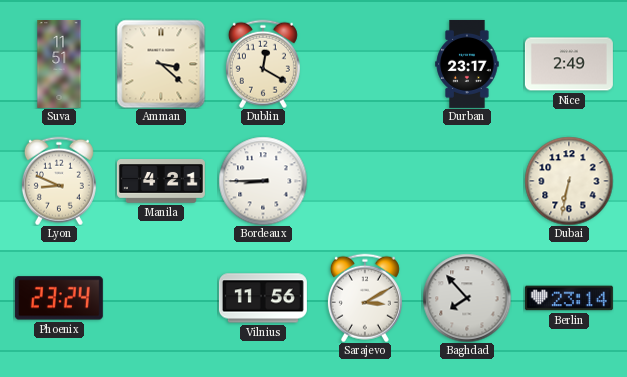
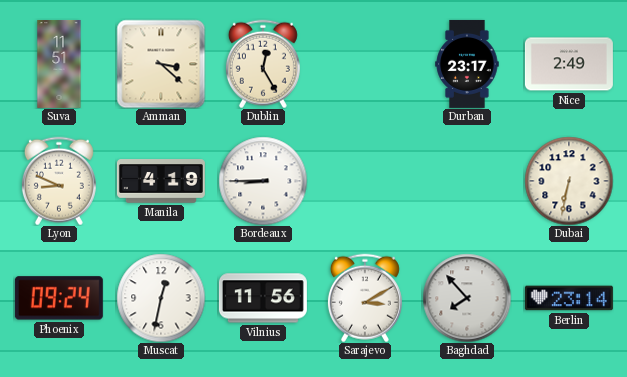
Dublin: 12:20 -> 12:25
Manila: 4:21 -> 4:19
Phoenix: 23:24 -> 09:24
Muscat: none -> 12:32
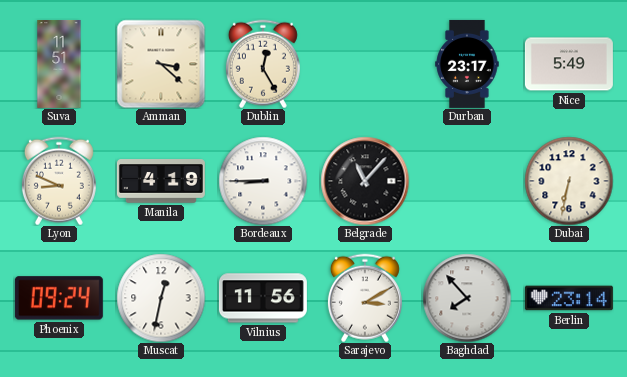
Nice: 2:49 -> 5:49
Belgrade: none -> 11:07
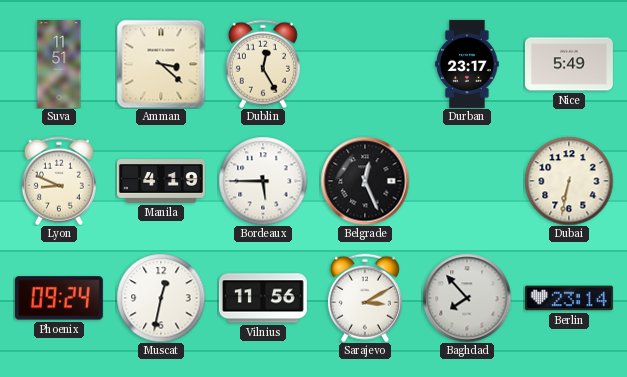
Bordeaux: 8:45 -> 5:45
Belgrade: 11:07 -> 12:26
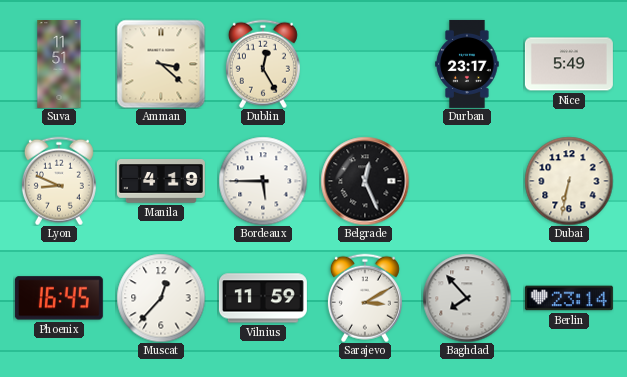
Phoenix: 09:24 -> 16:45
Muscat: 12:32 -> 12:37
Vilnius: 11:56 -> 11:59
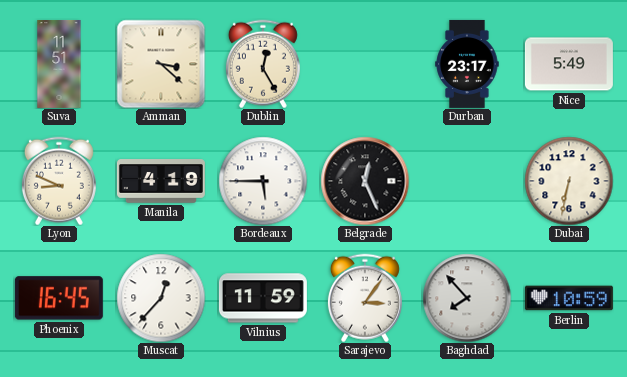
Sarajevo: 3:10 -> 3:06
Berlin: 23:14 -> 10:59
